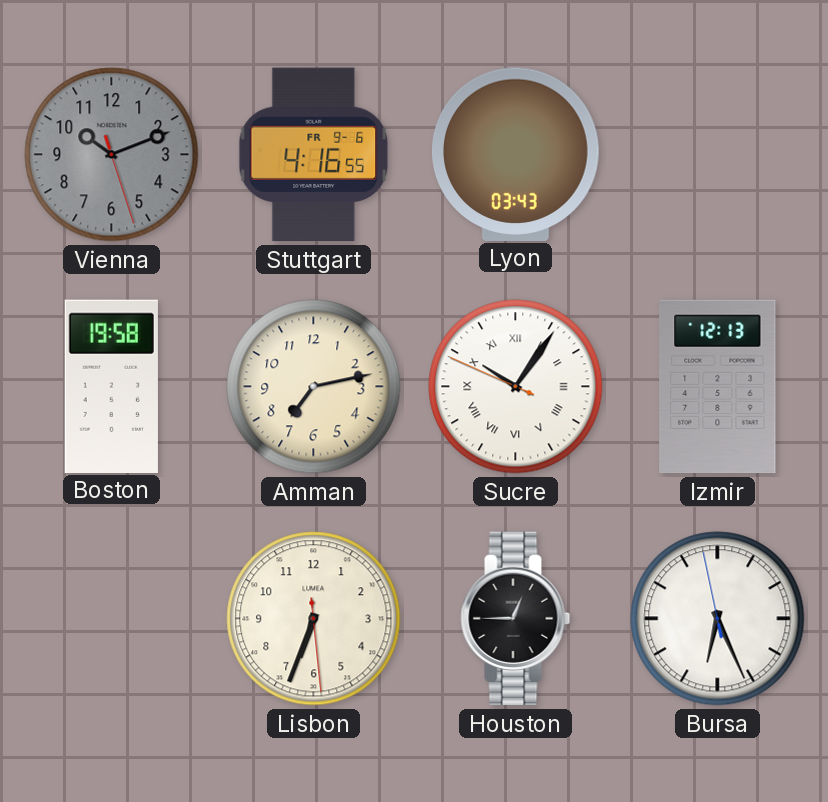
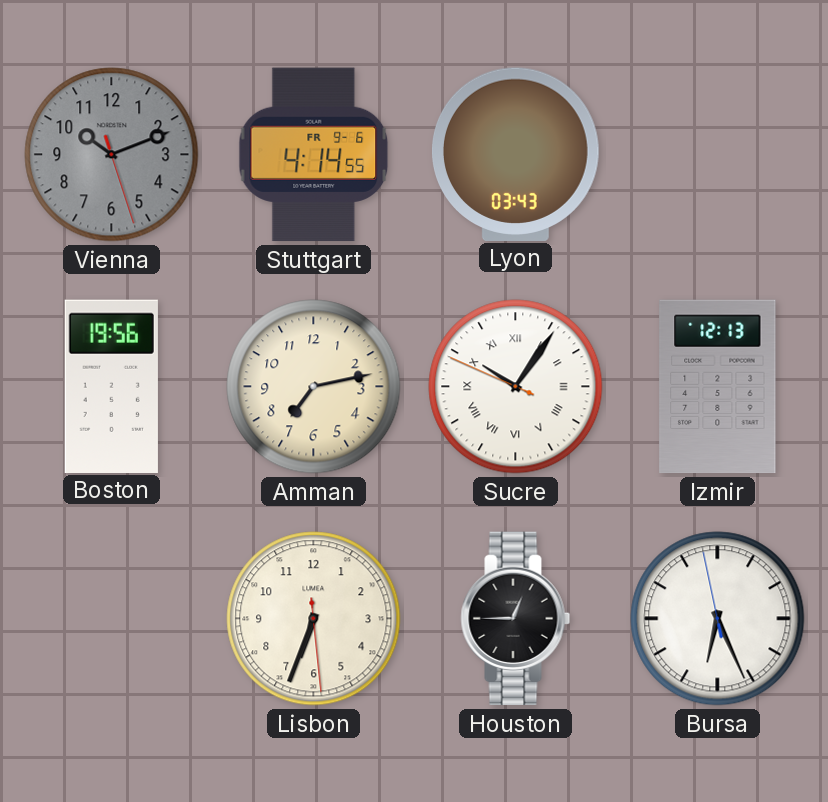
Stuttgart: 4:16 -> 4:14
Boston: 19:58 -> 19:56
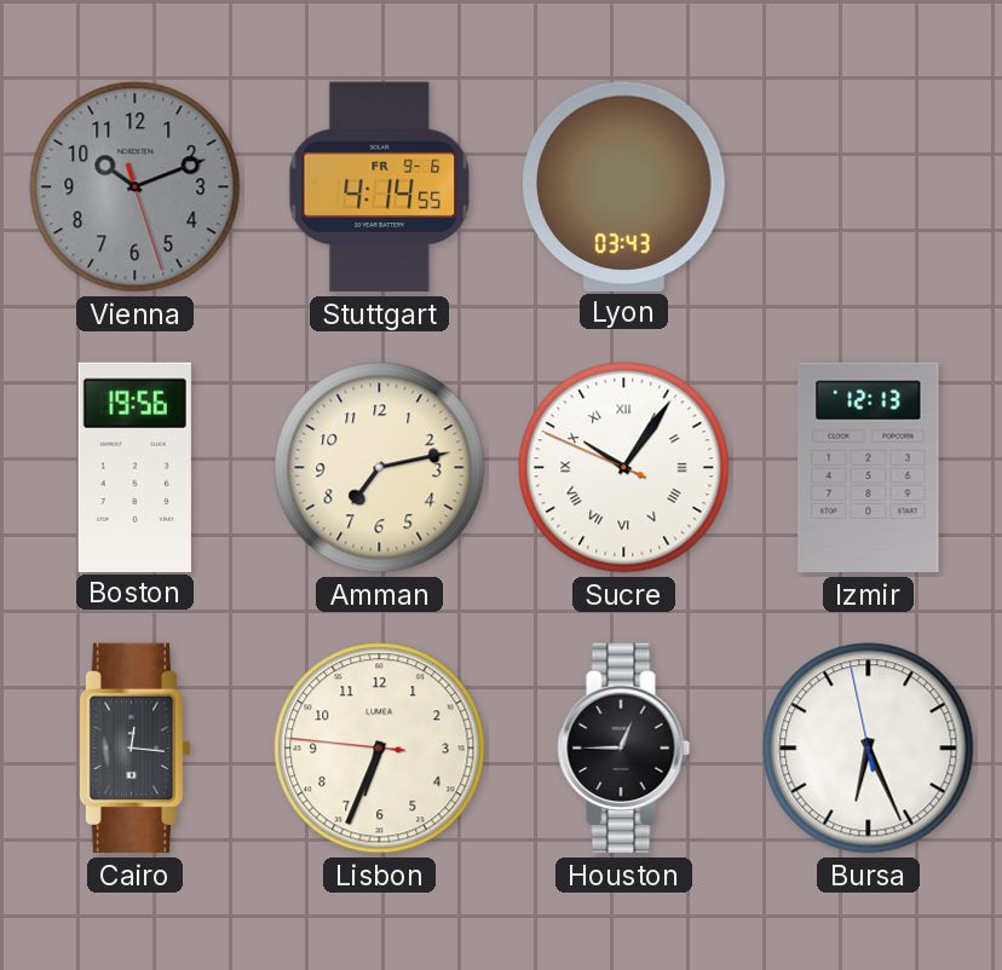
Cairo: none -> 12:16
Lisbon: 6:33:29 -> 6:33:46
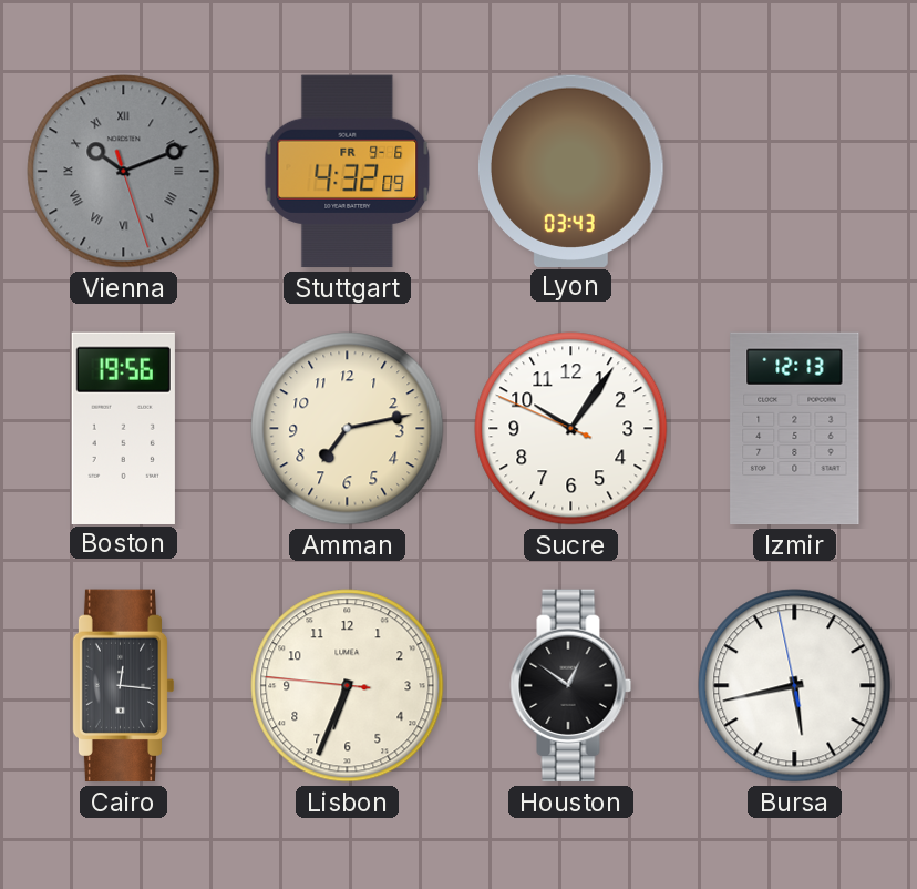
Vienna numerals: Arabic -> Roman
Stuttgart: 4:14 -> 4:32
Sucre numerals: Roman -> Arabic
Houston: 12:45 -> 12:51
Bursa: 6:25 -> 5:42
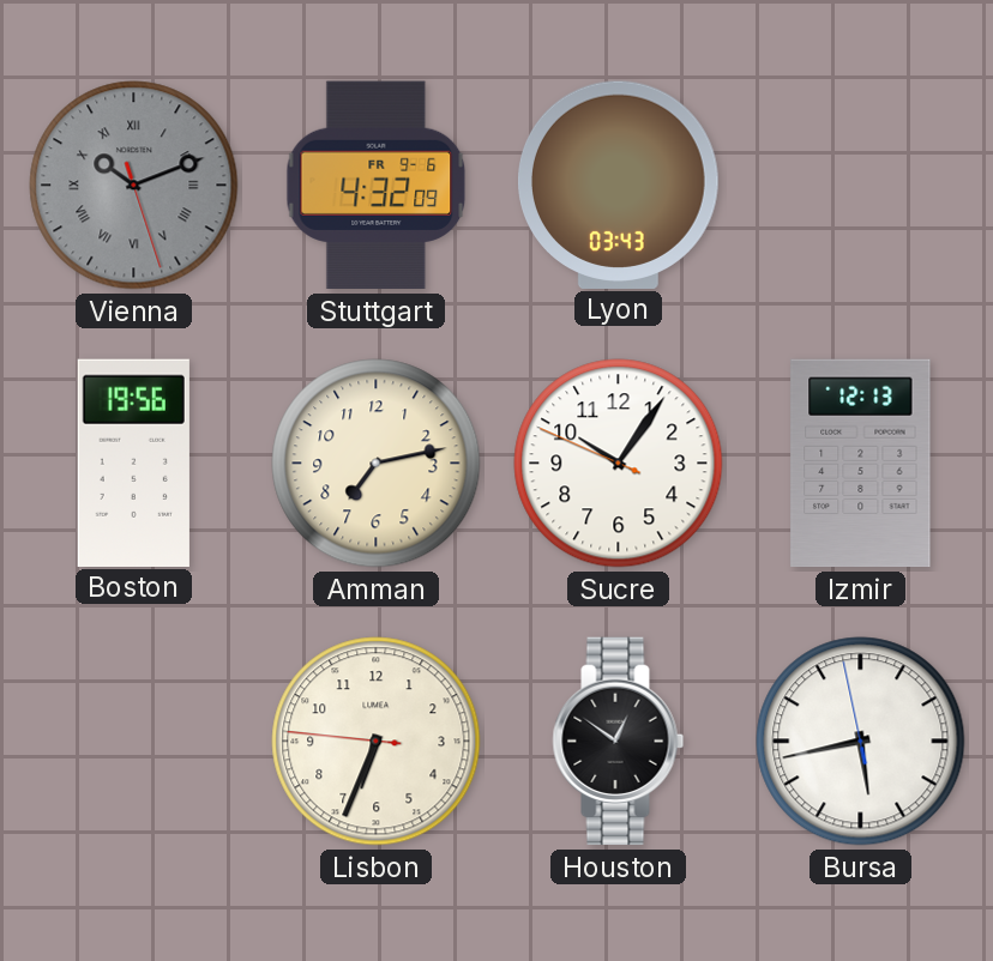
Cairo: 12:16 -> none
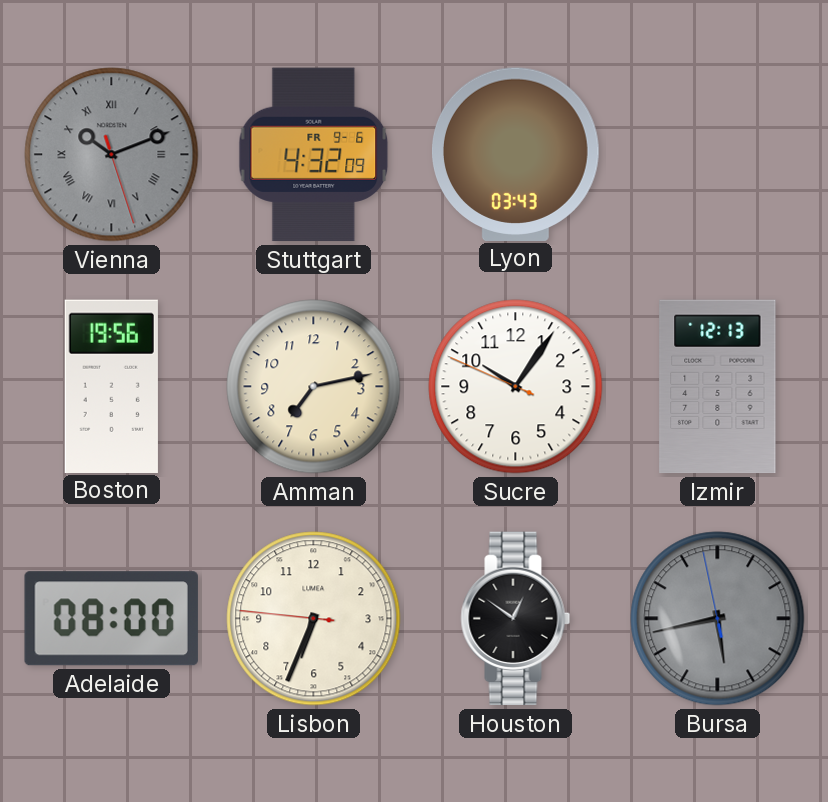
Adelaide: none -> 08:00
Bursa dial: white -> grey
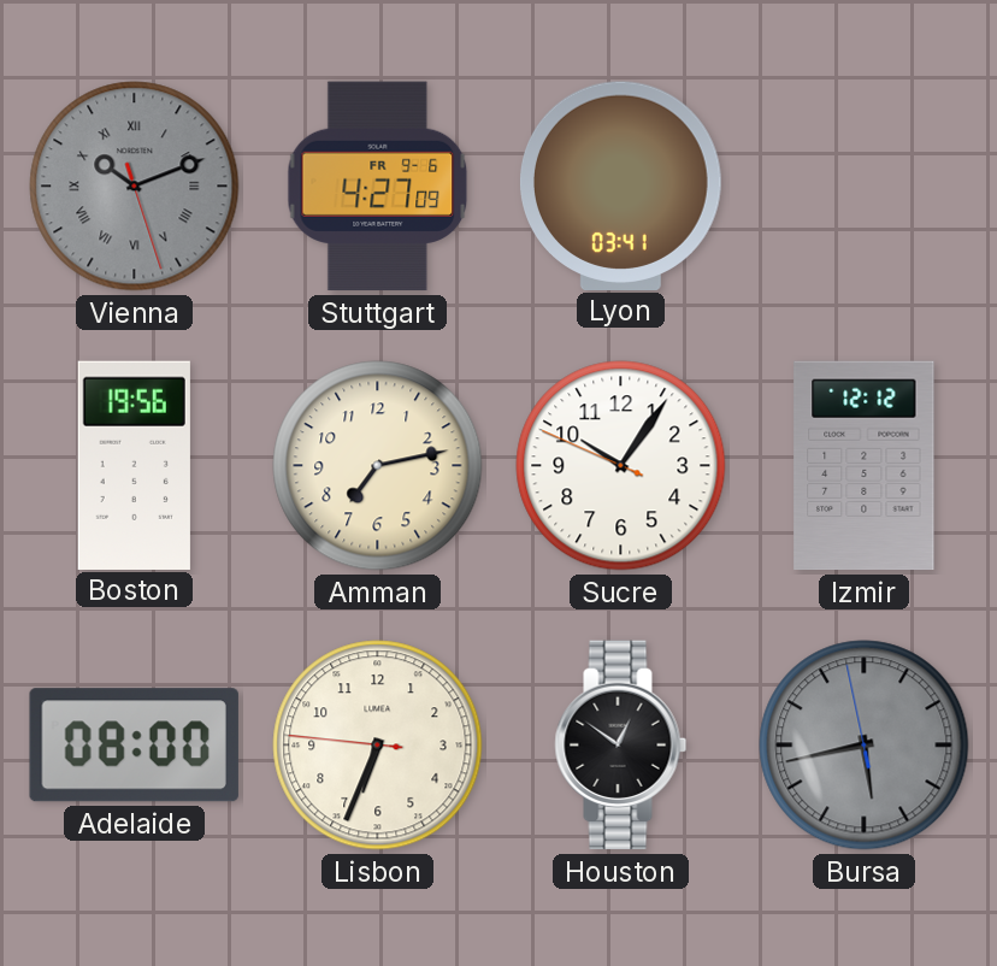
Stuttgart: 4:32 -> 4:27
Lyon: 03:43 -> 03:41
Izmir: 12:13 -> 12:12
